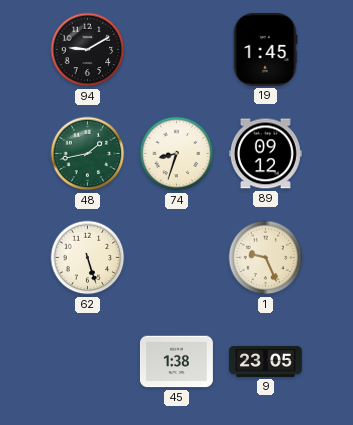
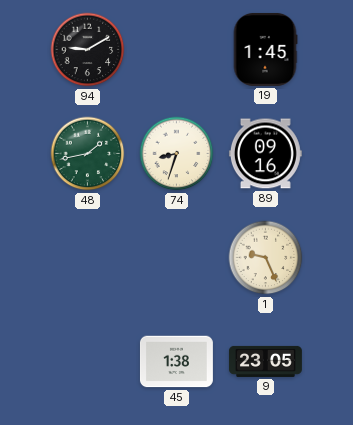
89: 09:12 -> 09:16
62: 5:27 -> none
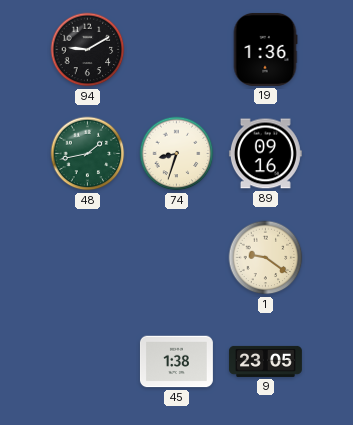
19: 1:45 -> 1:36
1: 9:26 -> 9:21
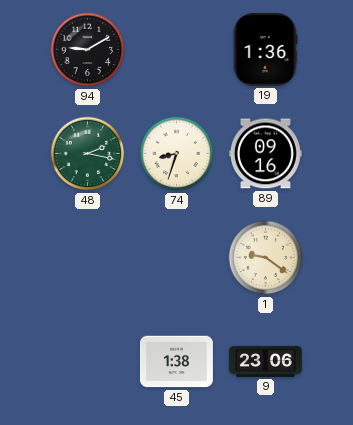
48: 1:43 -> 2:17
9: 23:05 -> 23:06
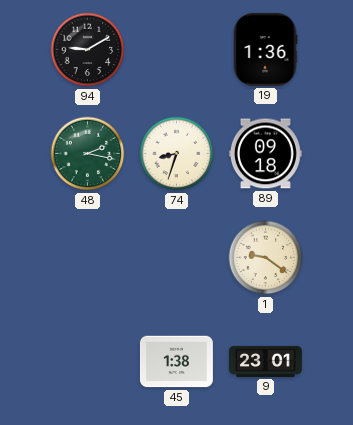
89: 09:16 -> 09:18
9: 23:06 -> 23:01
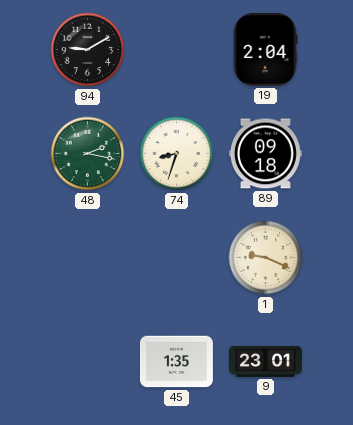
19: 1:36 -> 2:04
1: 9:21 -> 9:19
45: 1:38 -> 1:35
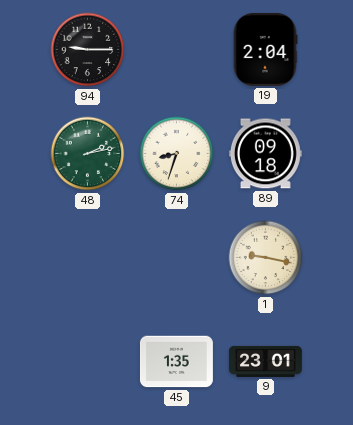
94: 9:10 -> 9:15
48: 2:17 -> 2:13
1: 9:19 -> 9:17
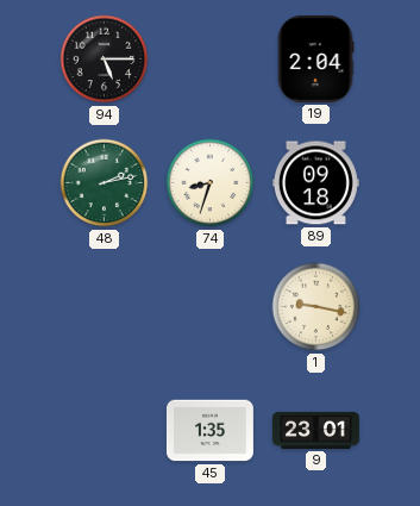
94: 9:15 -> 5:15
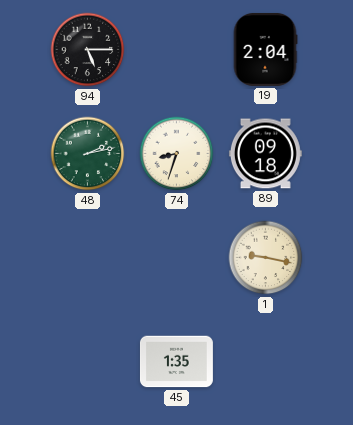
9: 23:01 -> none
